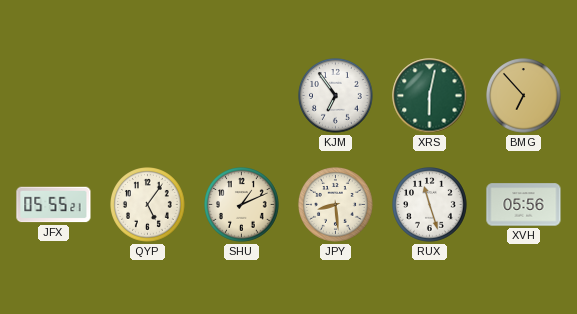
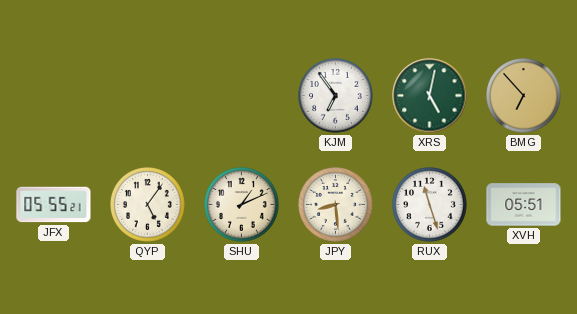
XRS: 6:02 -> 5:02
XVH: 05:56 -> 05:51
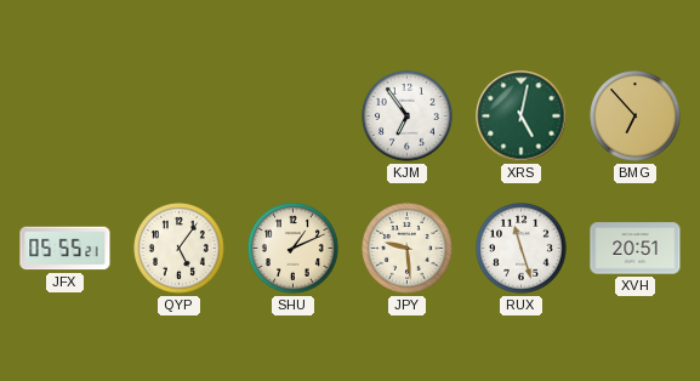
JPY: 8:29 -> 9:29
XVH: 05:51 -> 20:51
